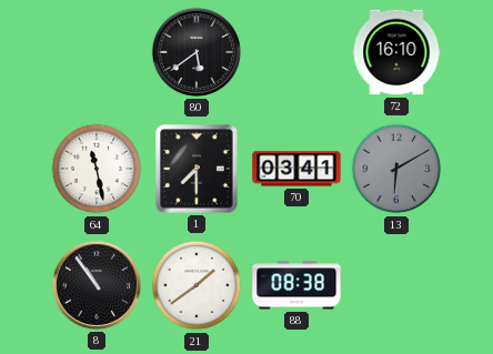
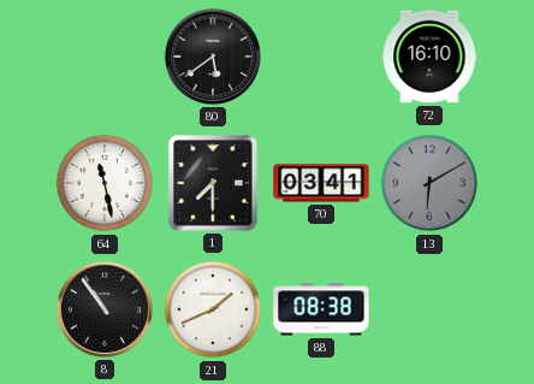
21: 1:39 -> 1:41
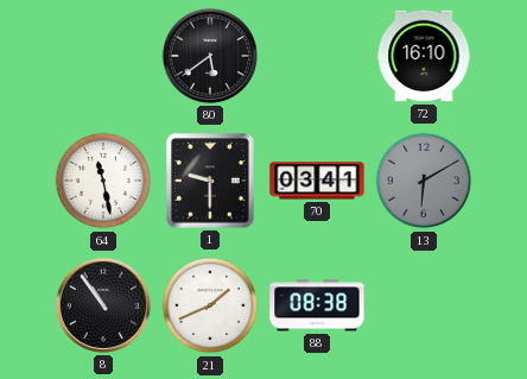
1: 7:30 -> 9:30
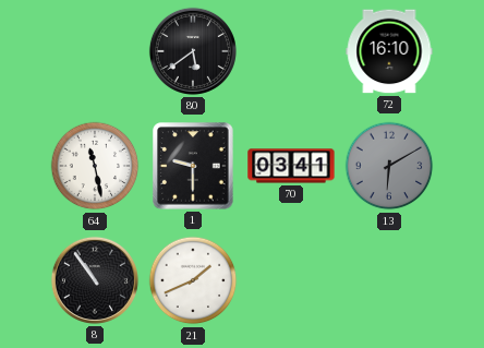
88: 08:38 -> none
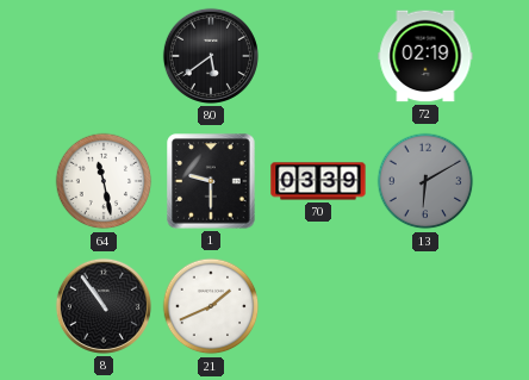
72: 16:10 -> 02:19
70: 03:41 -> 03:39
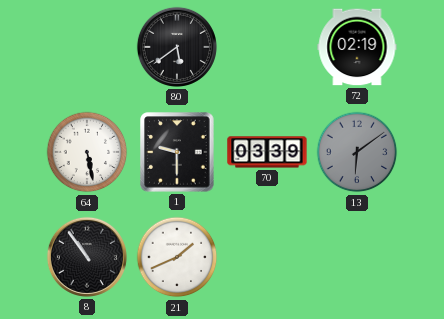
64: 11:28 -> 5:28
13: 6:10 -> 6:09
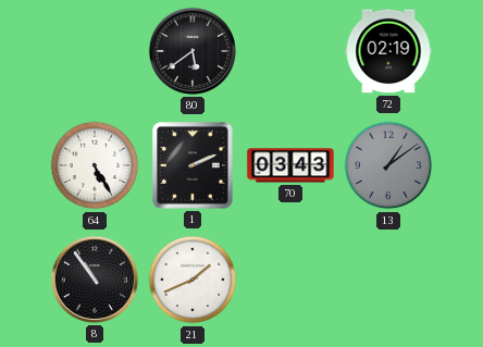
64: 5:28 -> 5:25
1: 9:30 -> 2:11
70: 03:39 -> 03:43
13: 6:09 -> 1:09
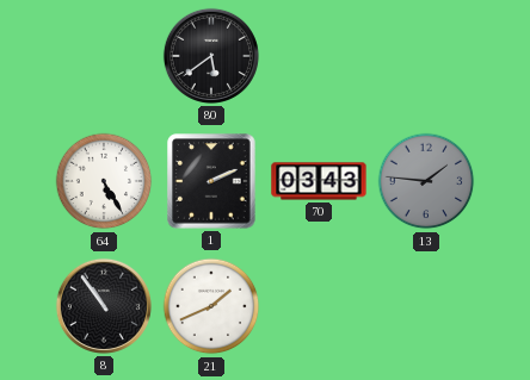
72: 02:19 -> none
13: 1:09 -> 1:46
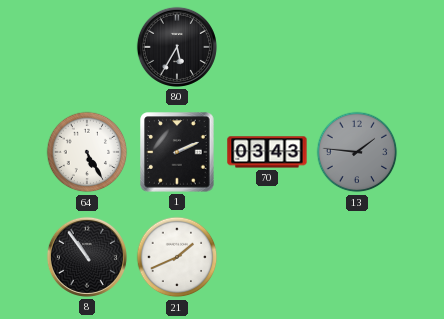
80: 5:39 -> 5:35
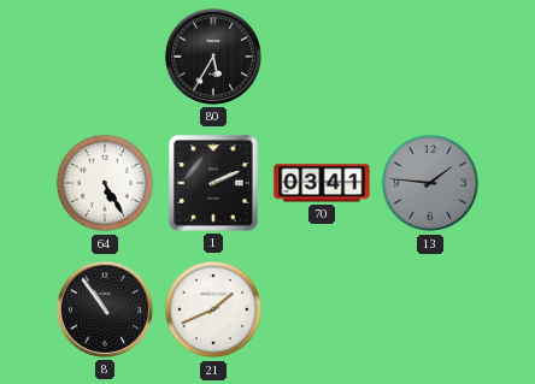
70: 03:43 -> 03:41
